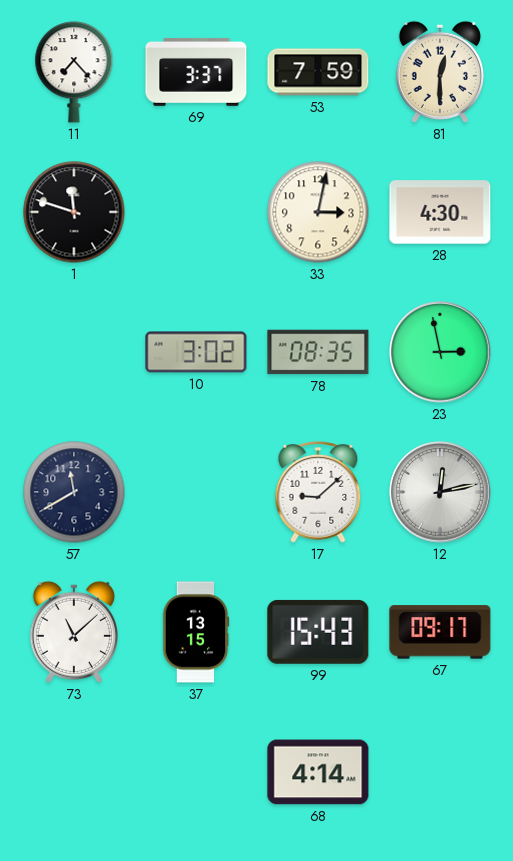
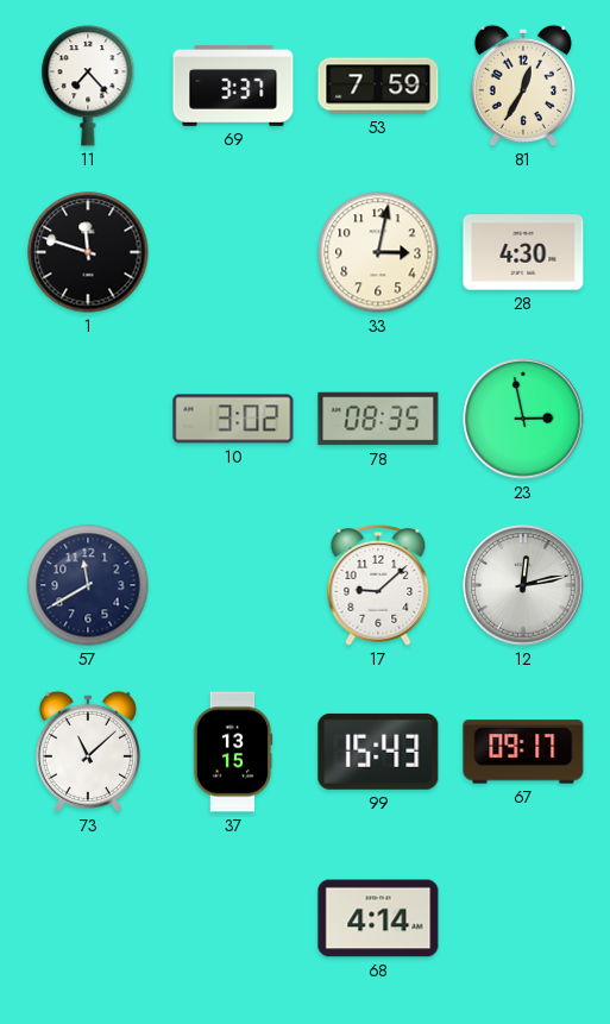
81: 12:30 -> 12:35
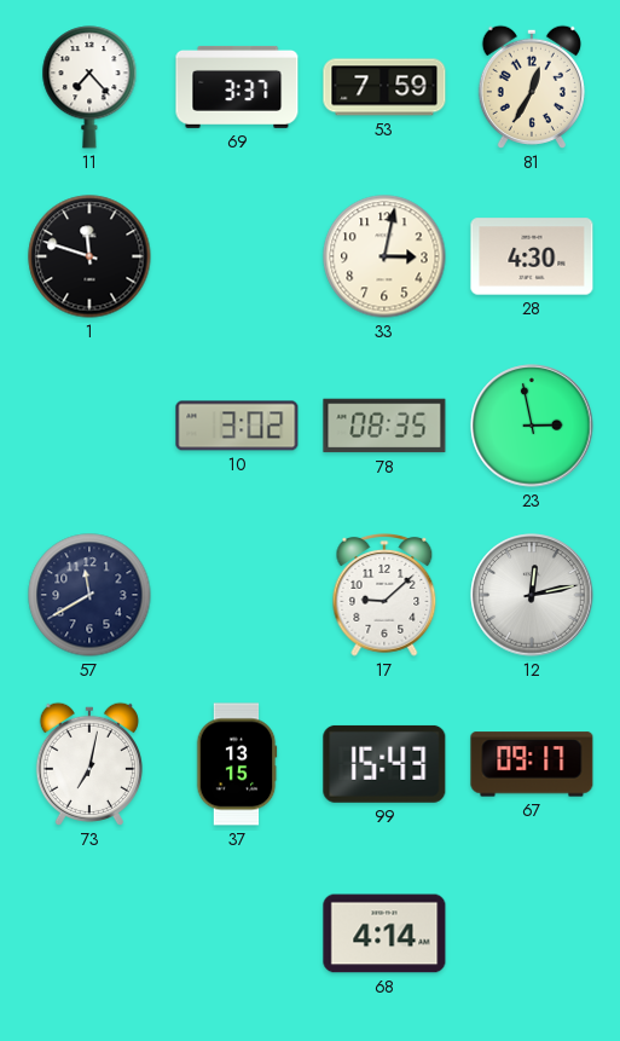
73: 11:08 -> 7:02
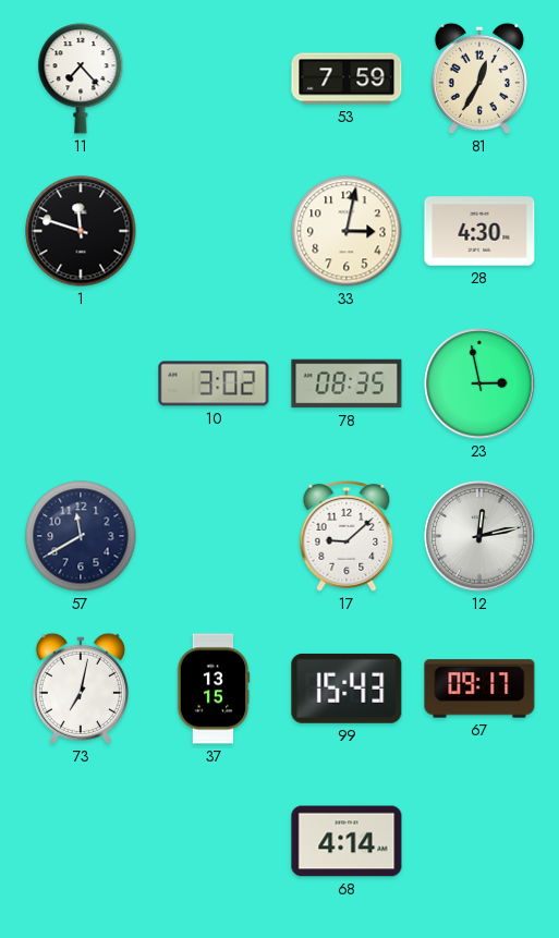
69: 3:37 -> none
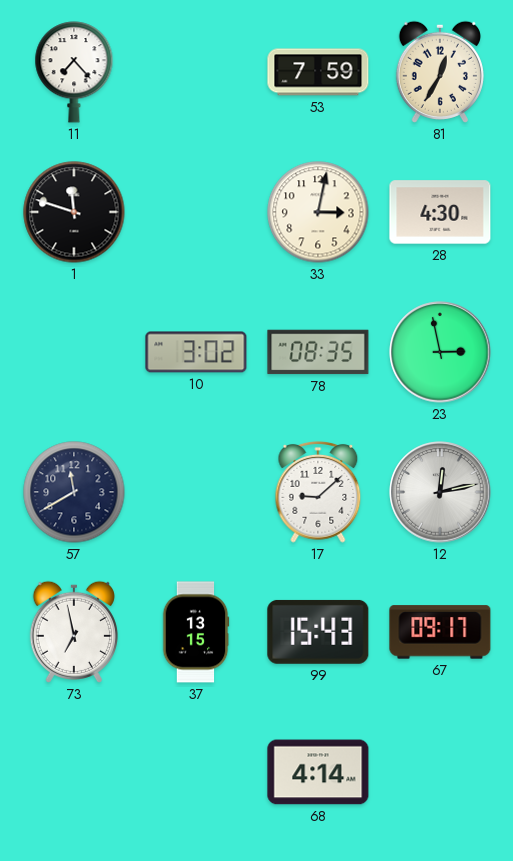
73: 7:02 -> 6:58
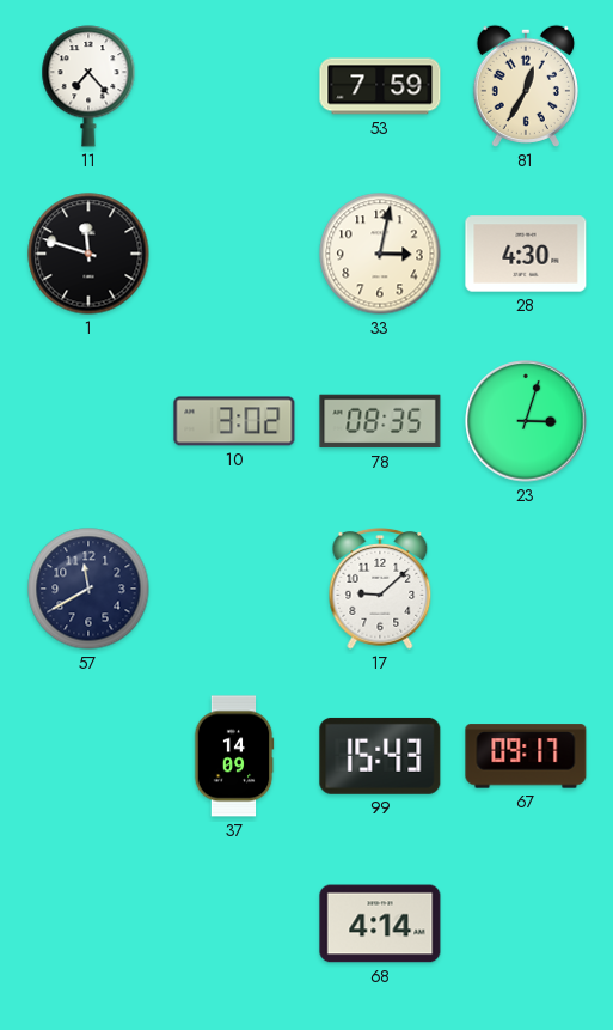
23: 2:58 -> 3:03
12: 12:13 -> none
73: 6:58 -> none
37: 13:15 -> 14:09
